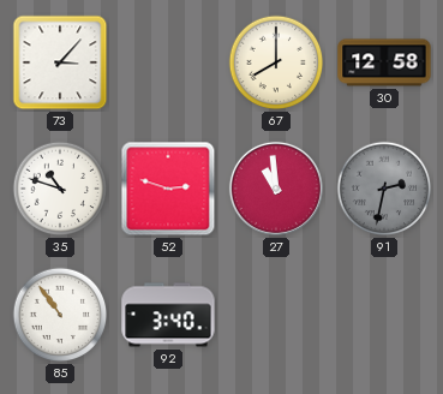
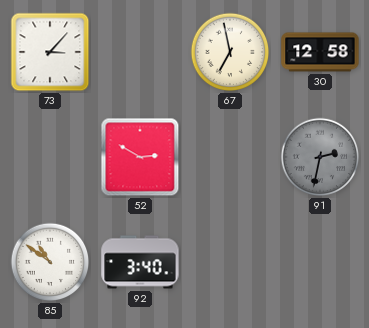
67: 8:00 -> 6:58
35: 10:48 -> none
52: 2:48 -> 2:50
27: 10:59 -> none
85: 10:54 -> 10:51
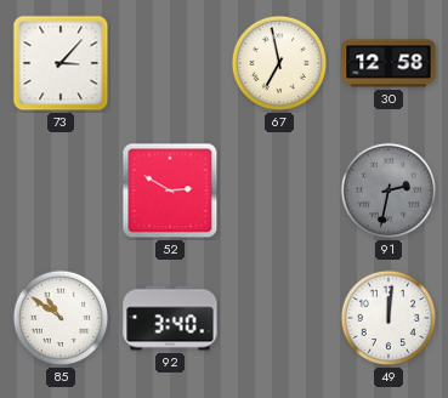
49: none -> 12:01
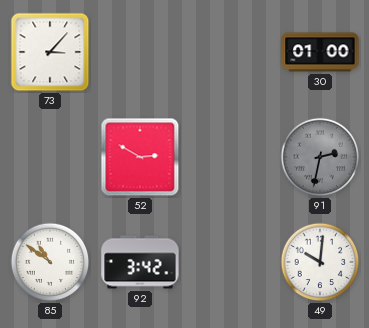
67: 6:58 -> none
30: 12:58 -> 01:00
92: 3:40 -> 3:42
49: 12:01 -> 10:01
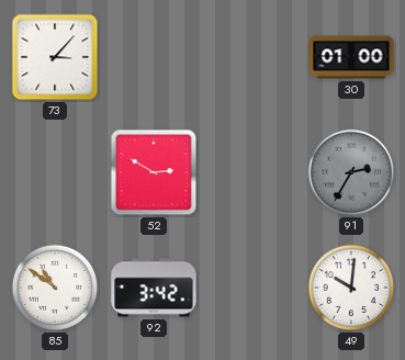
91: 2:32 -> 2:35
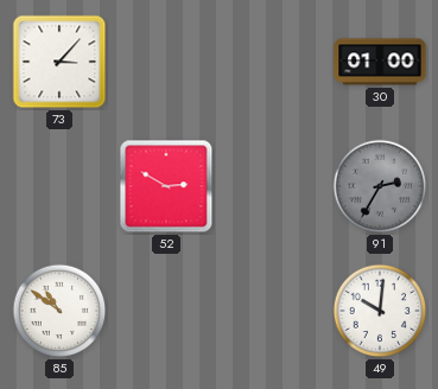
92: 3:42 -> none
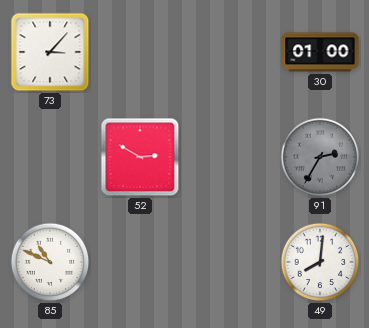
85: 10:51 -> 10:49
49: 10:01 -> 8:01
